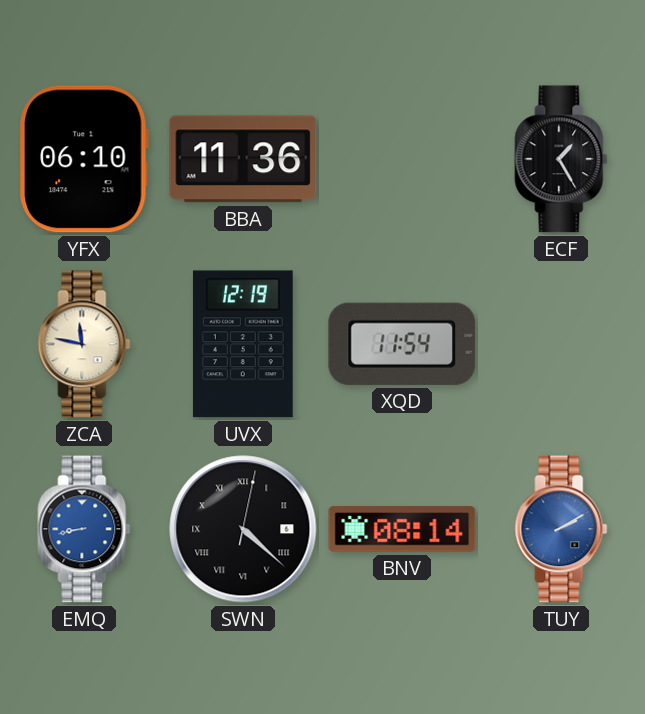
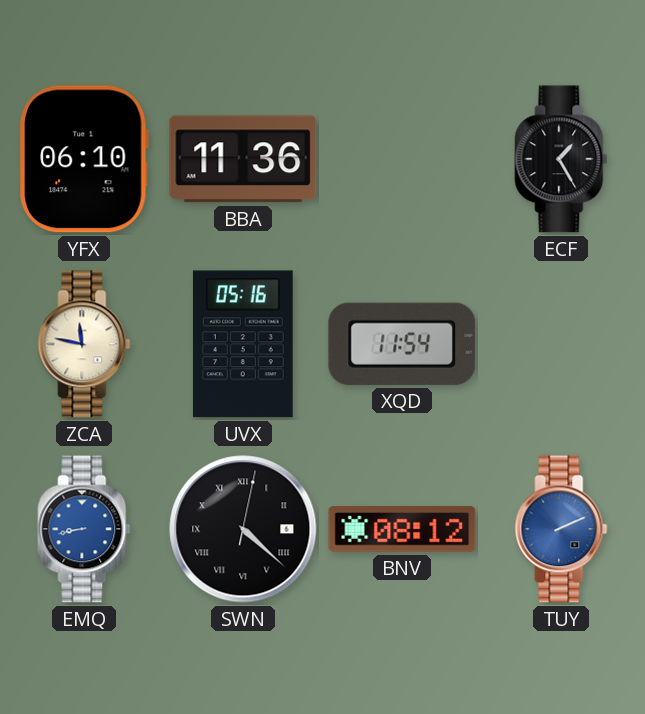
UVX: 12:19 -> 05:16
BNV: 08:14 -> 08:12
TUY: 2:10 -> 2:11
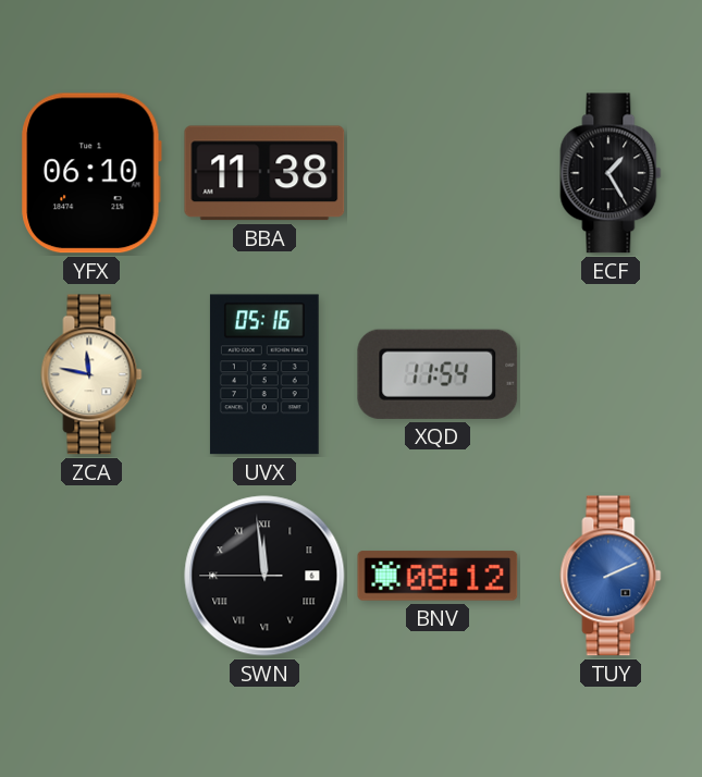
BBA: 11:36 -> 11:38
EMQ: 8:43 -> none
SWN: 4:22 -> 11:58
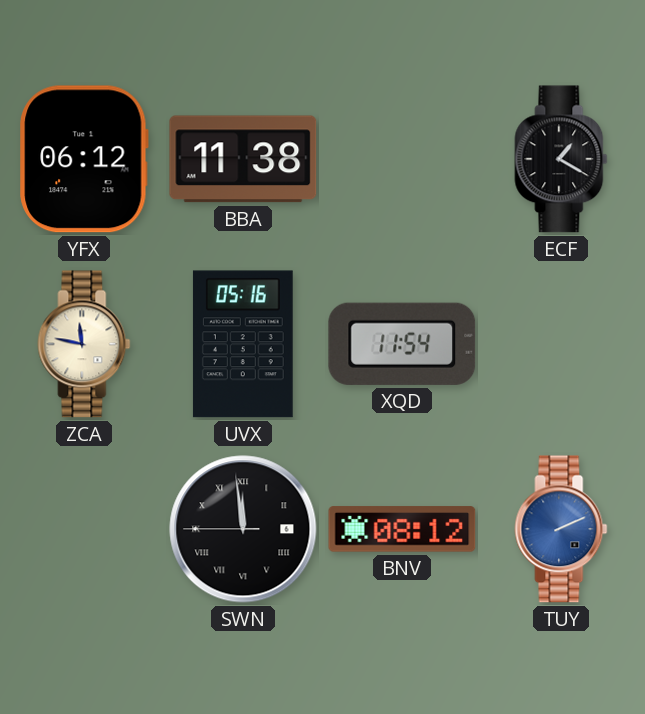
YFX: 06:10 -> 06:12
ECF: 1:25 -> 1:20
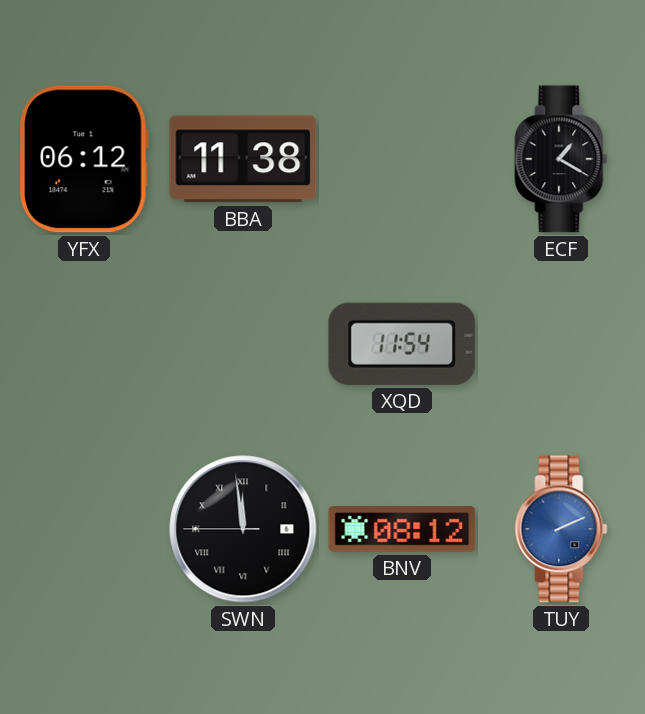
ZCA: 11:47 -> none
UVX: 05:16 -> none
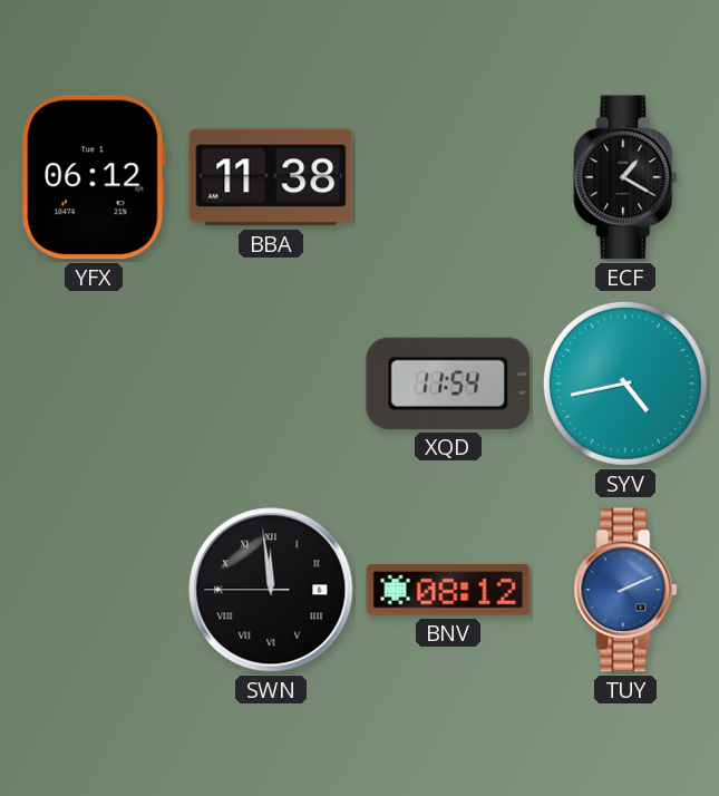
SYV: none -> 4:43
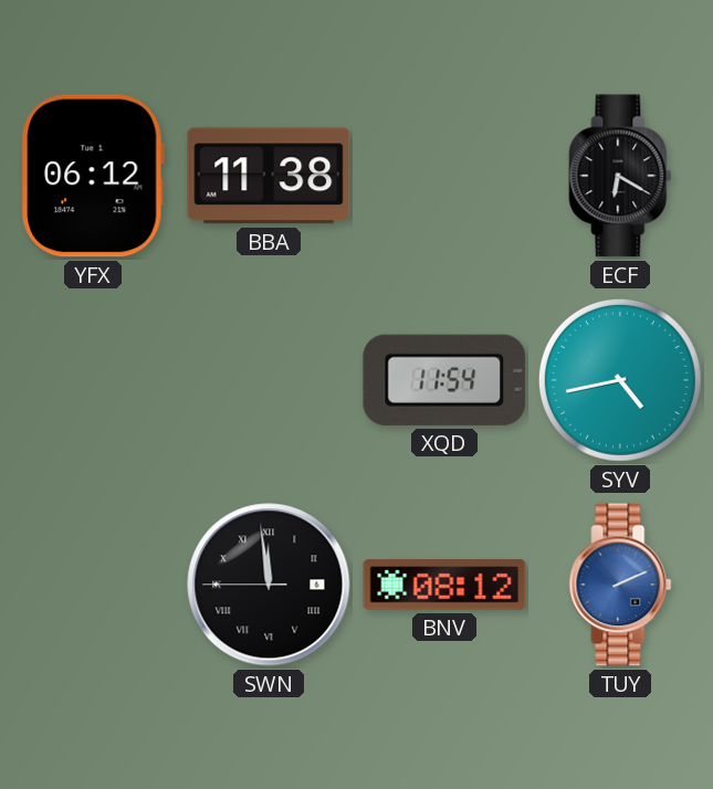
ECF: 1:20 -> 6:20
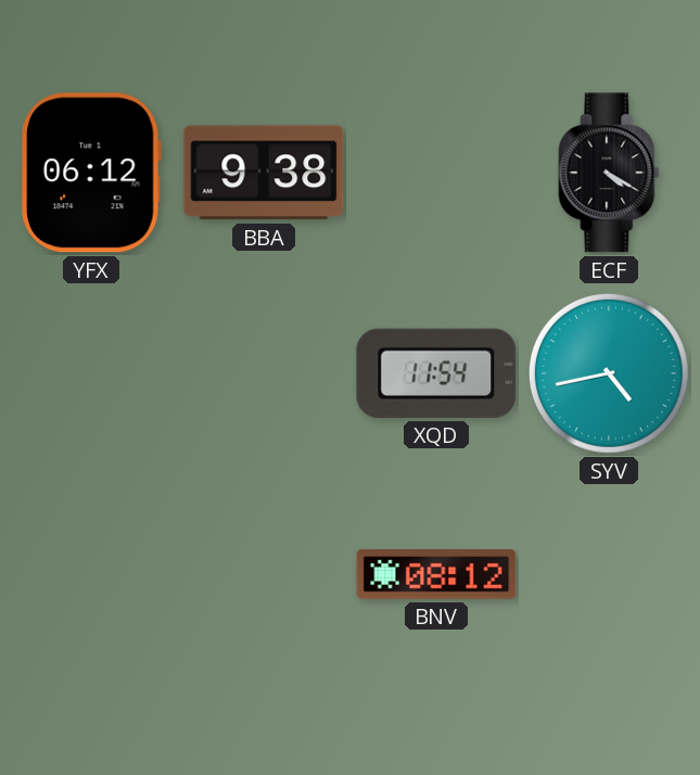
BBA: 11:38 -> 9:38
ECF: 6:20 -> 4:20
SWN: 11:58 -> none
TUY: 2:11 -> none
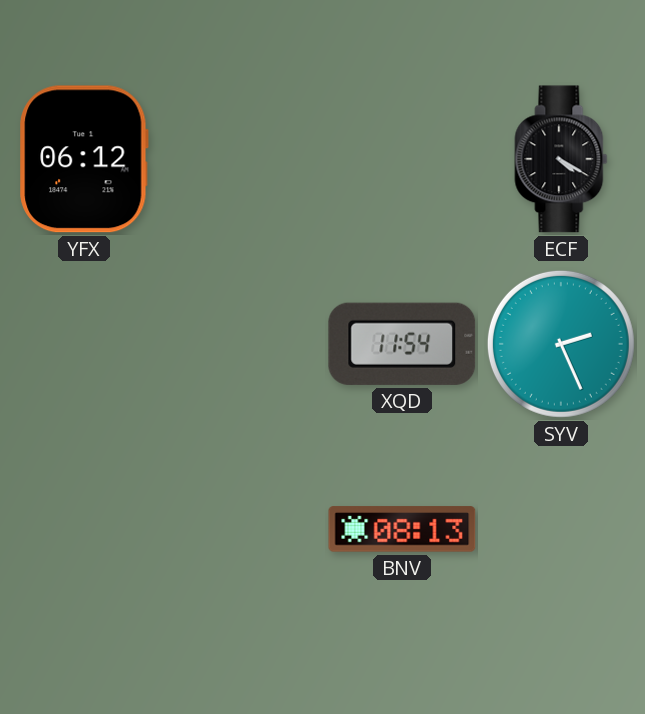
BBA: 9:38 -> none
SYV: 4:43 -> 2:26
BNV: 08:12 -> 08:13
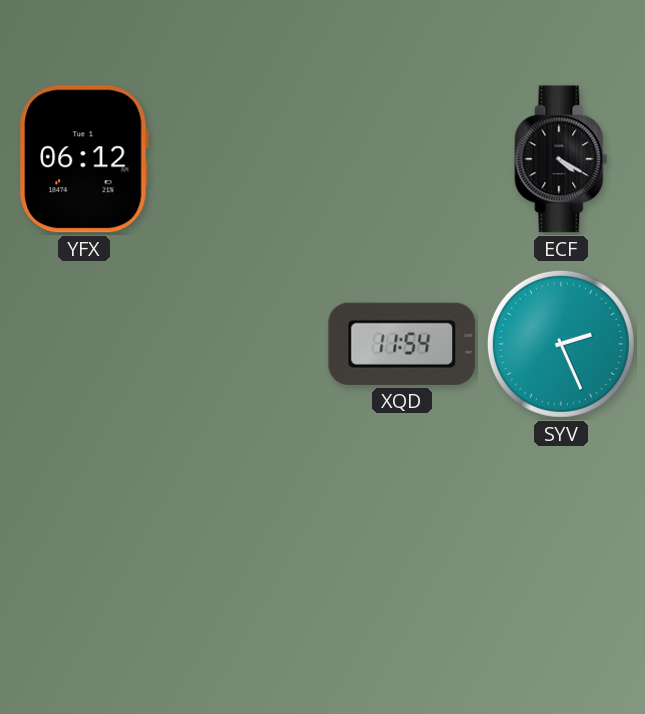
BNV: 08:13 -> none
